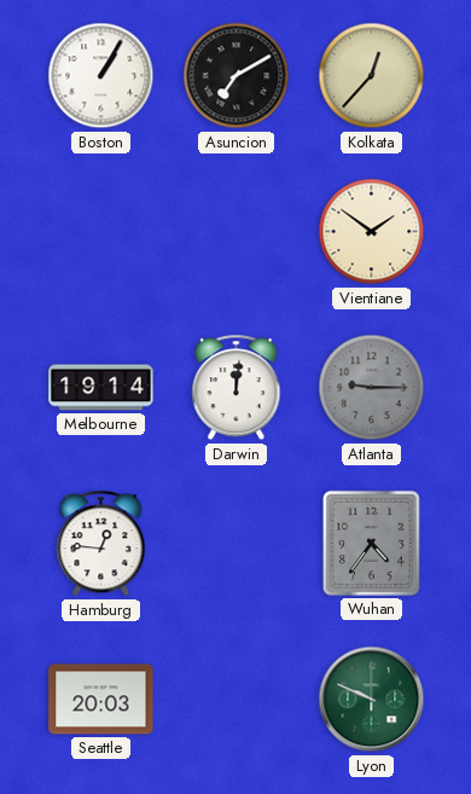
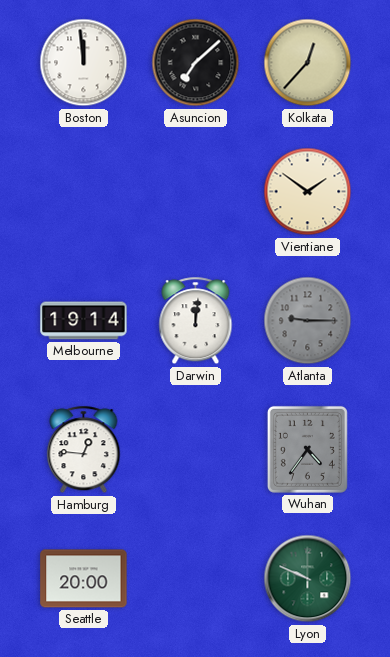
Boston: 1:05 -> 11:59
Asuncion: 7:10 -> 7:08
Seattle: 20:03 -> 20:00
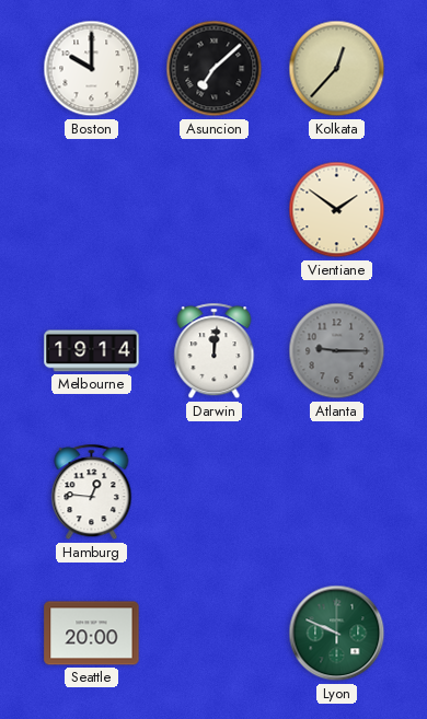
Boston: 11:59 -> 10:00
Wuhan: 4:36 -> none
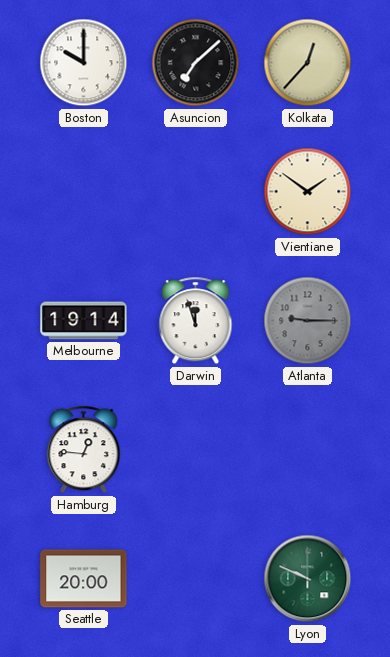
Darwin: 12:01 -> 11:57
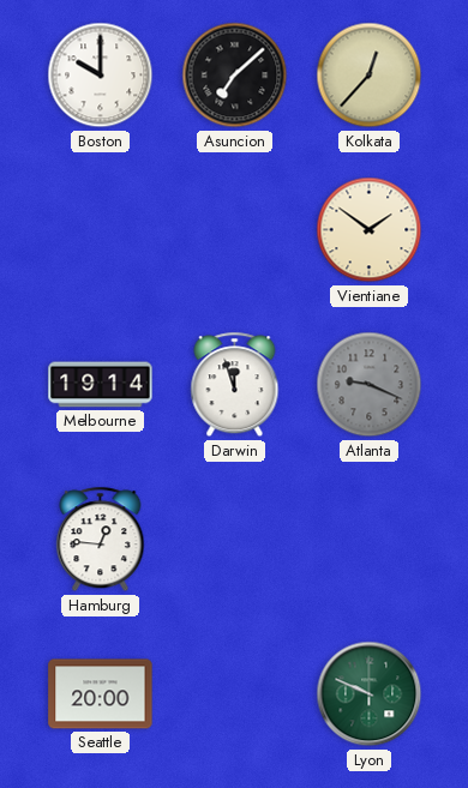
Atlanta: 9:15 -> 9:19
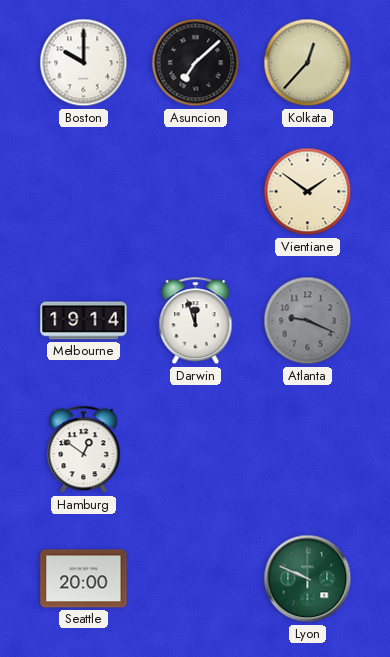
Hamburg: 12:46 -> 12:51
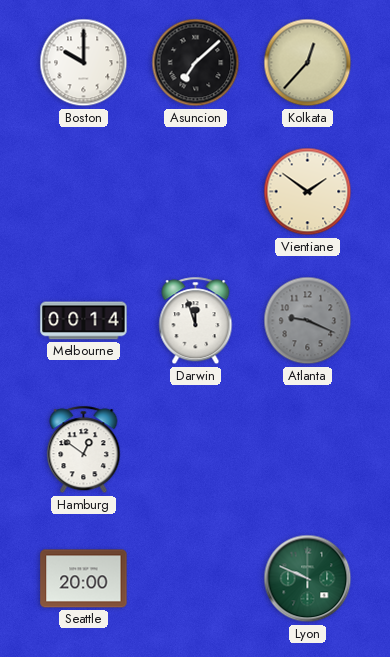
Melbourne: 19:14 -> 00:14
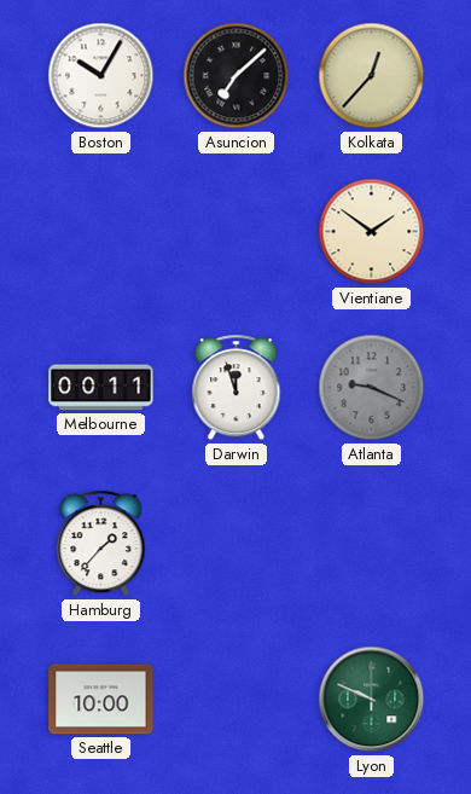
Boston: 10:00 -> 10:05
Melbourne: 00:14 -> 00:11
Hamburg: 12:51 -> 1:37
Seattle: 20:00 -> 10:00
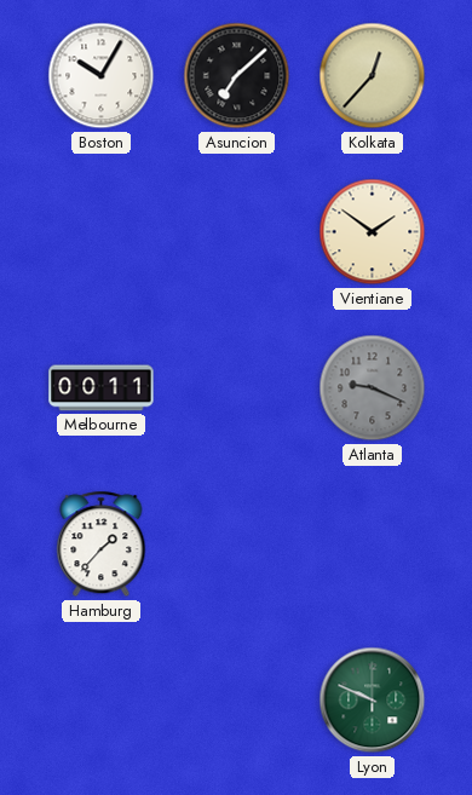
Darwin: 11:57 -> none
Seattle: 10:00 -> none
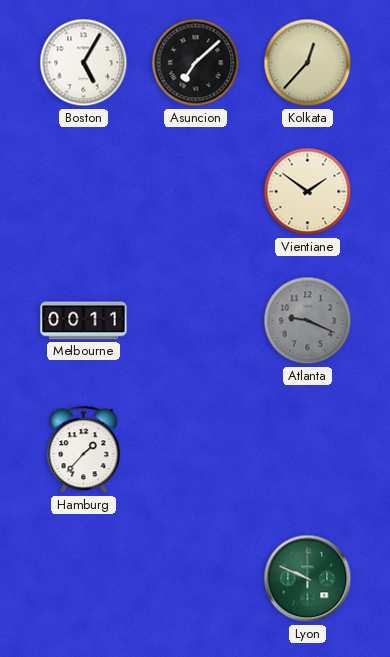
Boston: 10:05 -> 5:05
